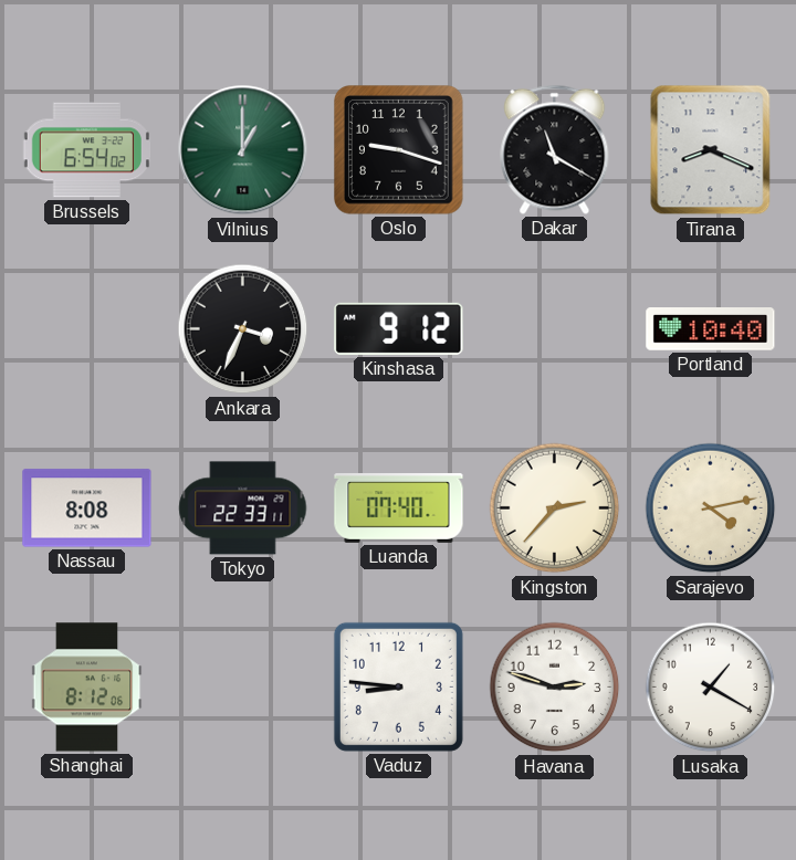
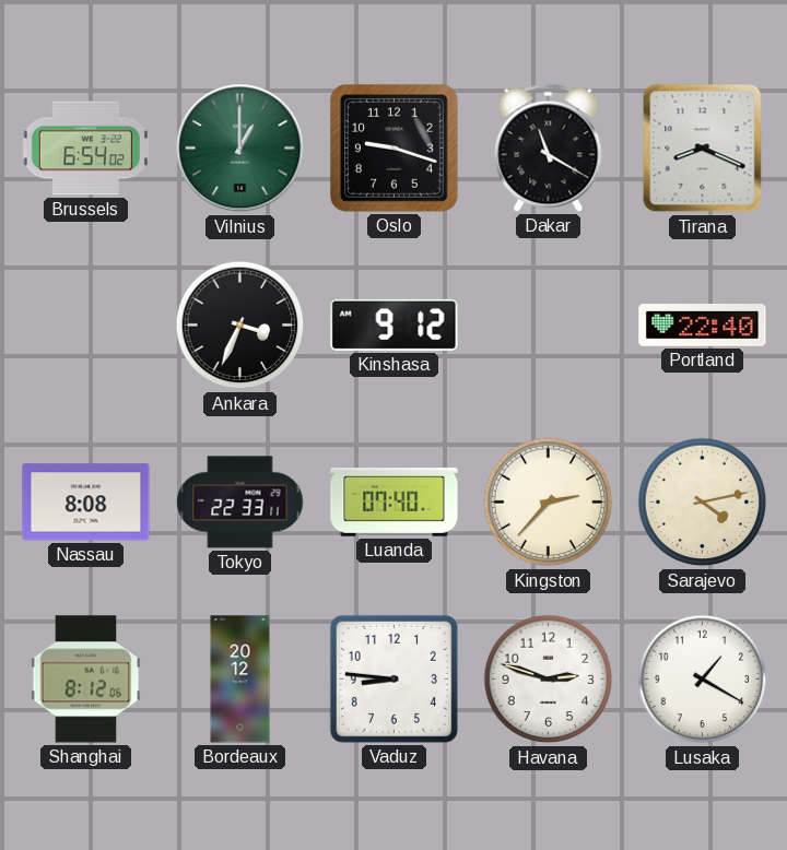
Portland: 10:40 -> 22:40
Bordeaux: none -> 20:12
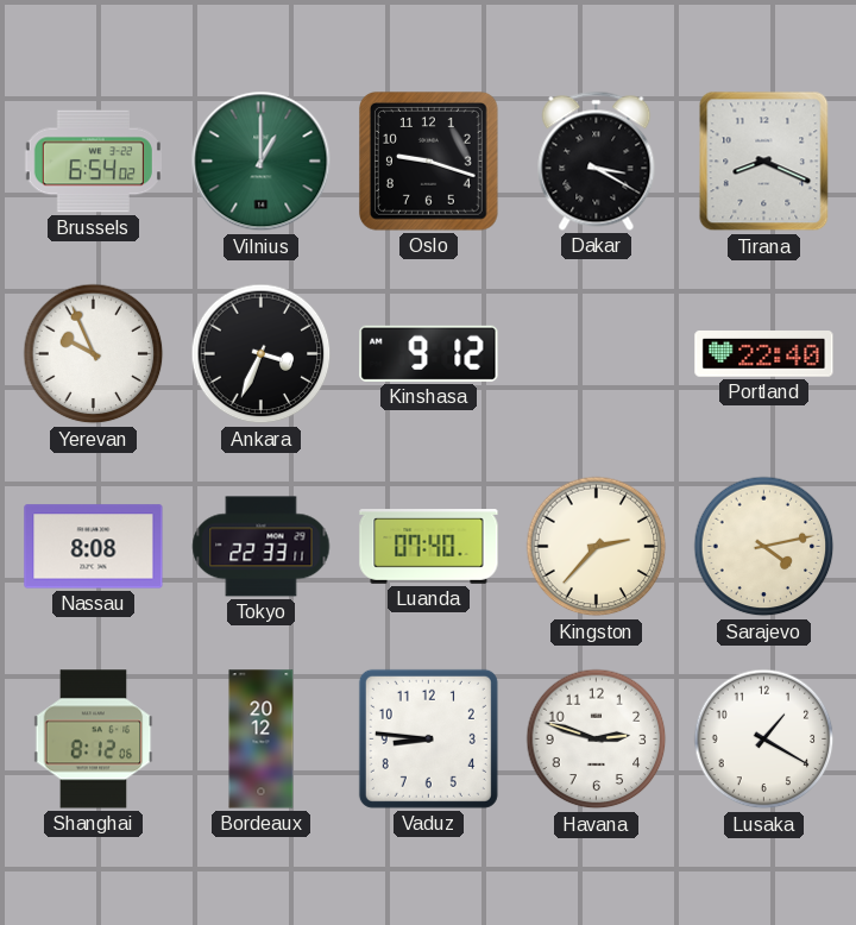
Dakar: 11:20 -> 3:20
Yerevan: none -> 9:56
